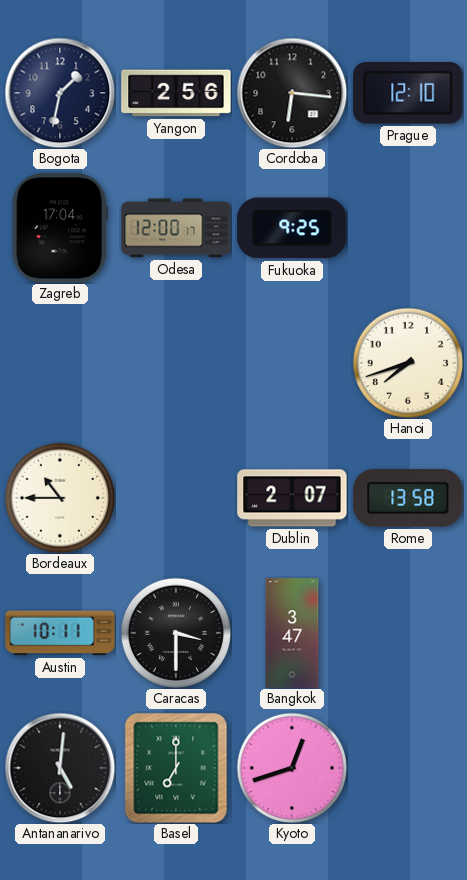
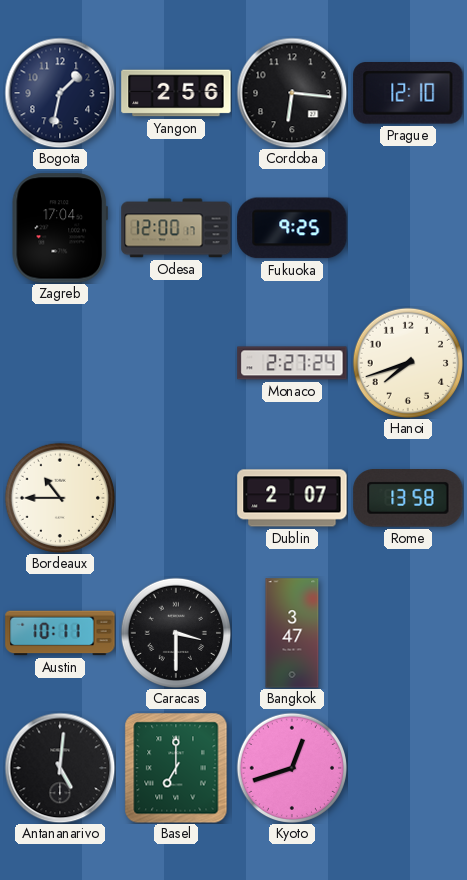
Monaco: none -> 2:27
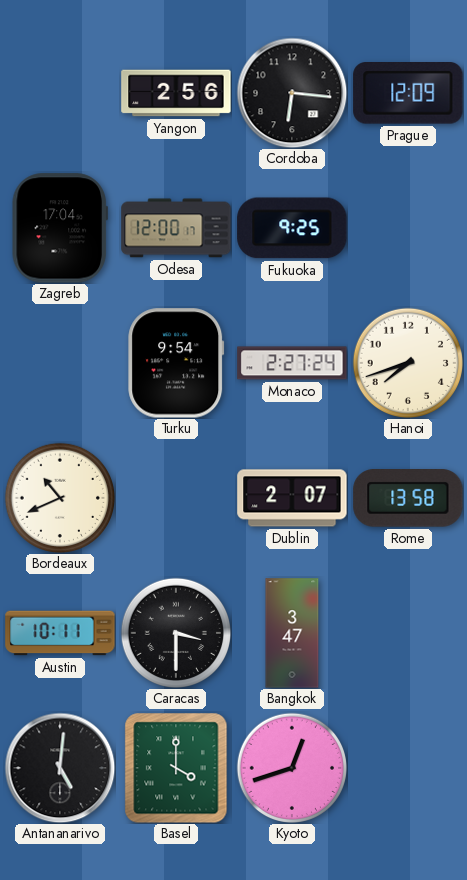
Bogota: 1:32 -> none
Prague: 12:10 -> 12:09
Turku: none -> 9:54
Bordeaux: 10:45 -> 10:41
Basel: 7:00 -> 4:00
